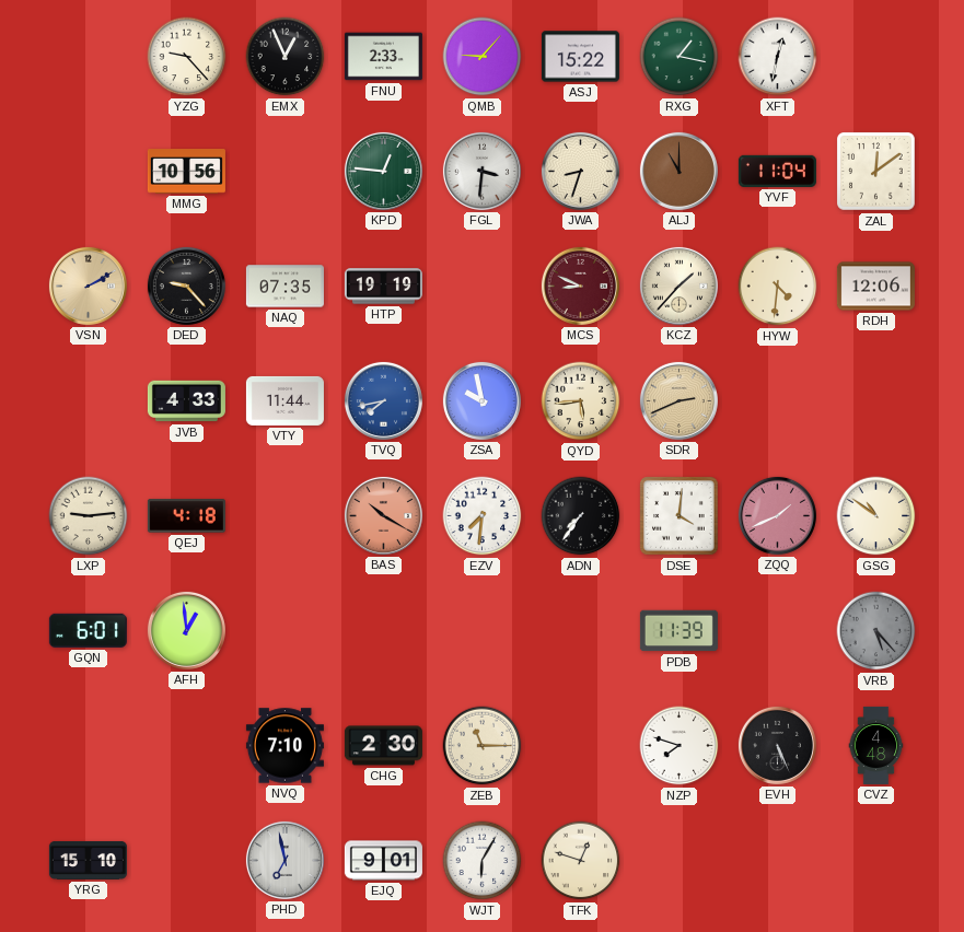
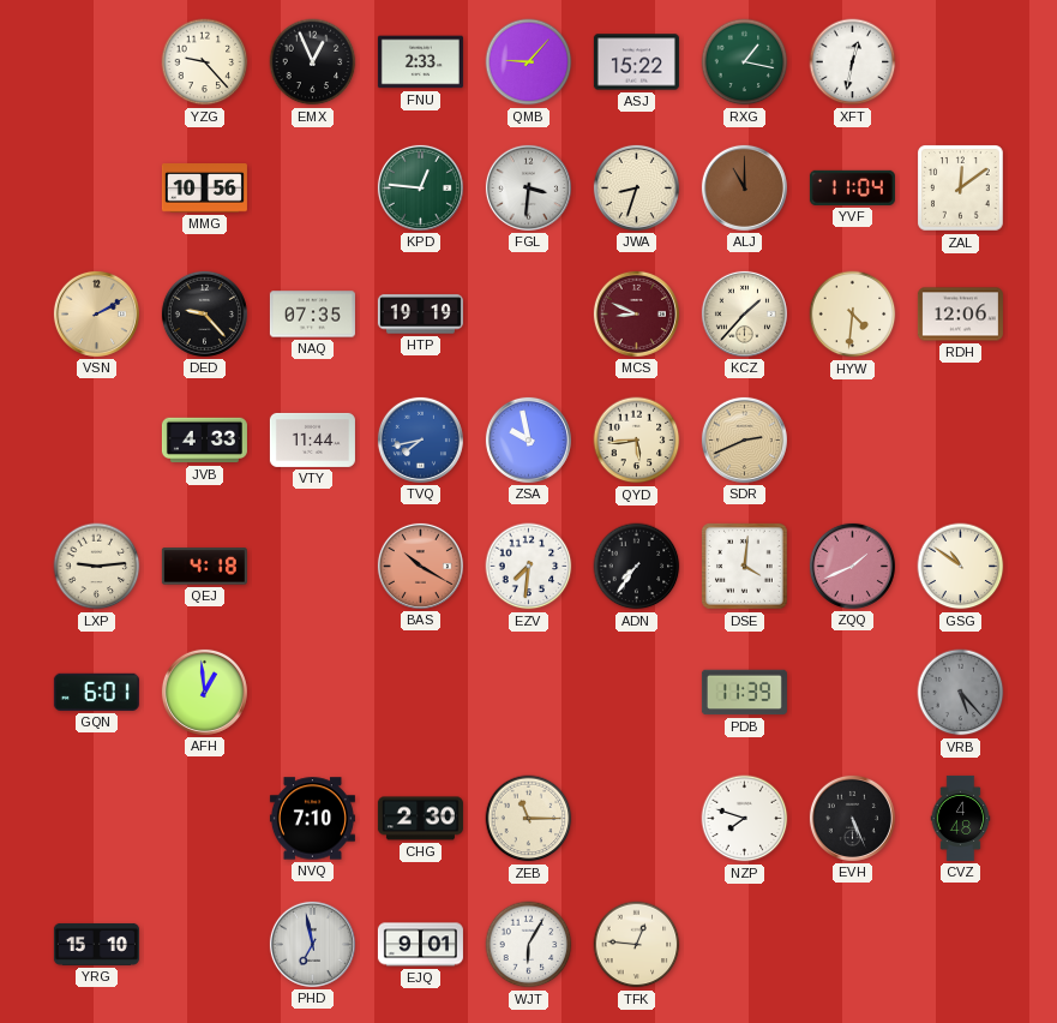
TFK: 12:48 -> 12:46
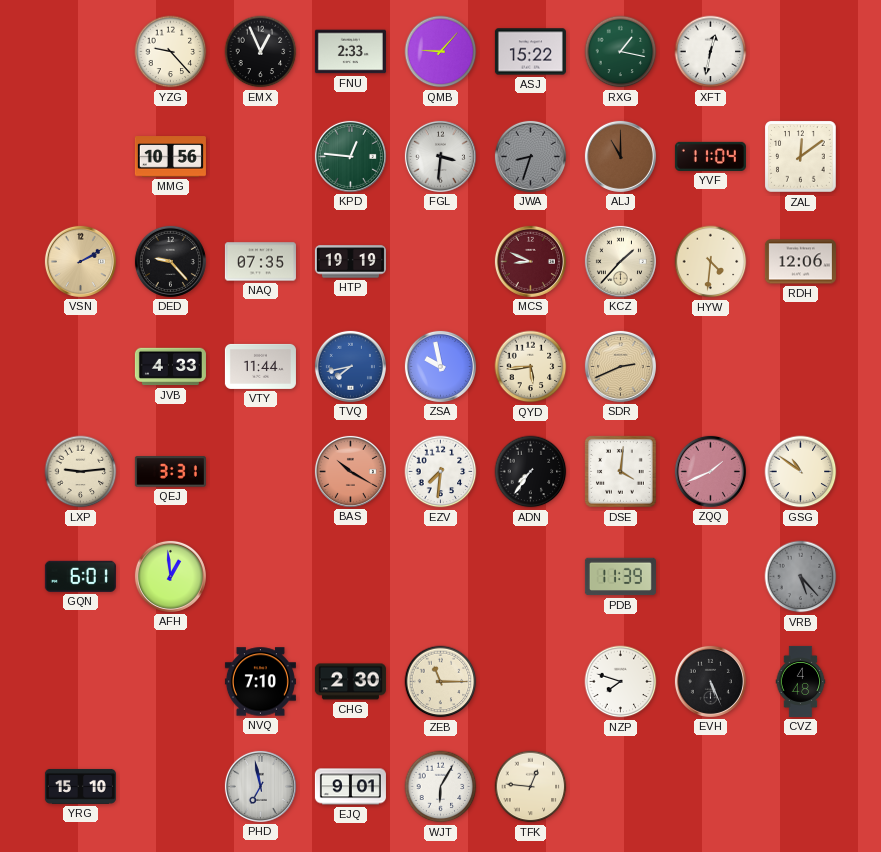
JWA dial: cream -> grey
QEJ: 4:18 -> 3:31
